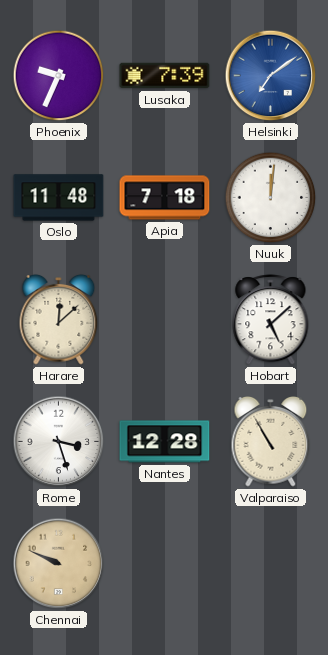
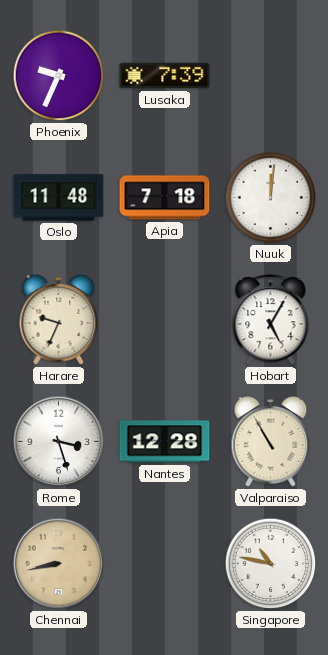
Helsinki: 7:09 -> none
Harare: 12:08 -> 9:34
Hobart: 5:08 -> 5:05
Chennai: 9:49 -> 8:43
Singapore: none -> 10:47
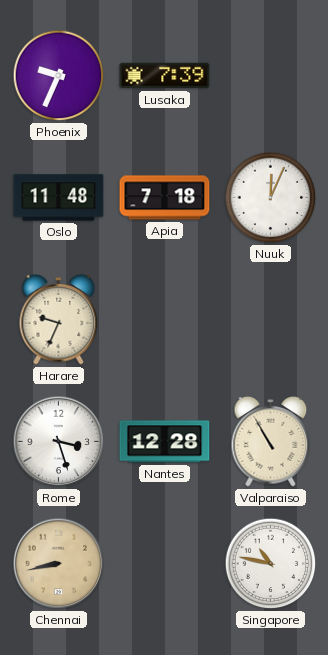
Nuuk: 12:01 -> 12:04
Hobart: 5:05 -> none
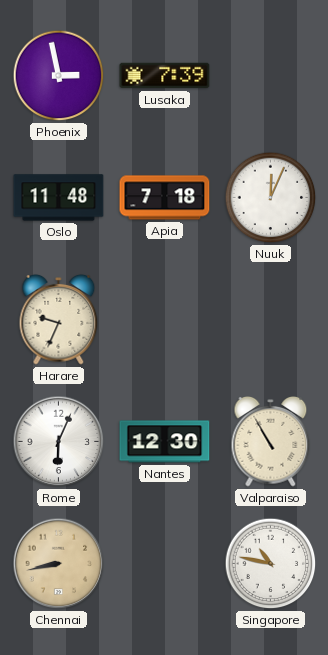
Phoenix: 9:34 -> 2:58
Rome: 3:27 -> 6:04
Nantes: 12:28 -> 12:30
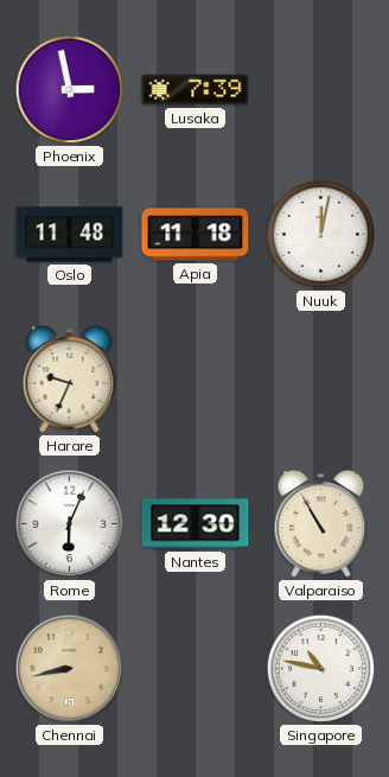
Apia: 7:18 -> 11:18
Nuuk: 12:04 -> 12:02
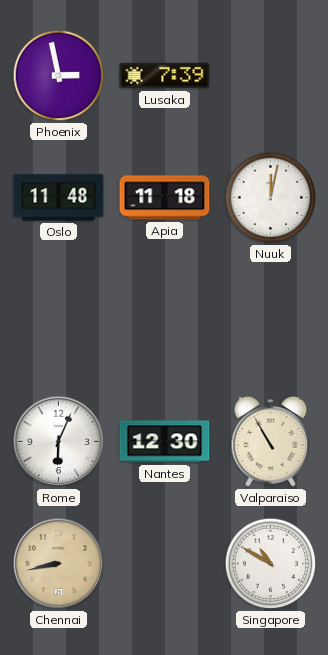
Harare: 9:34 -> none
Singapore: 10:47 -> 10:50
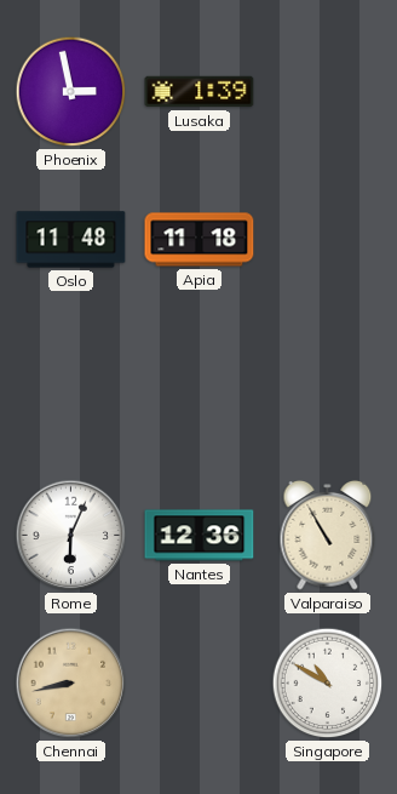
Lusaka: 7:39 -> 1:39
Nuuk: 12:02 -> none
Nantes: 12:30 -> 12:36
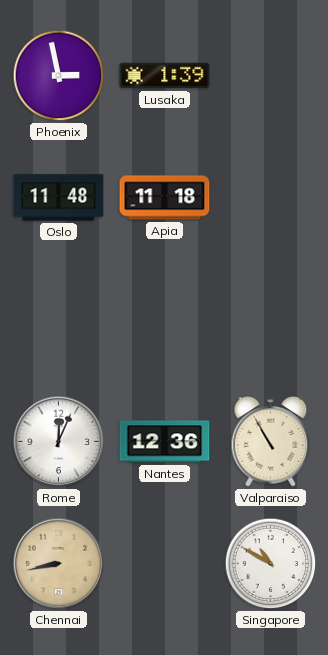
Rome: 6:04 -> 12:04
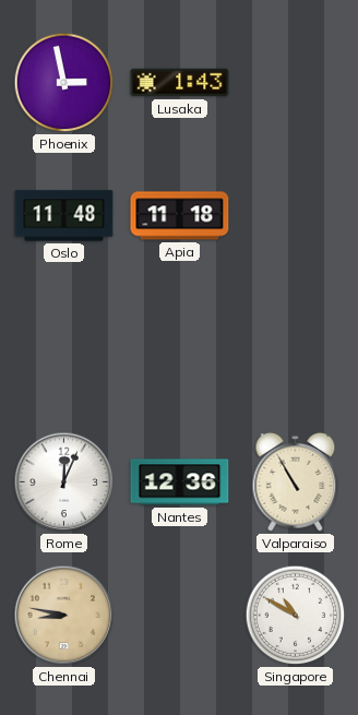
Lusaka: 1:39 -> 1:43
Chennai: 8:43 -> 8:47
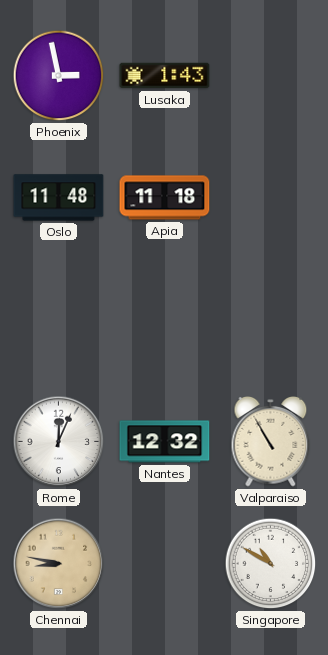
Nantes: 12:36 -> 12:32
